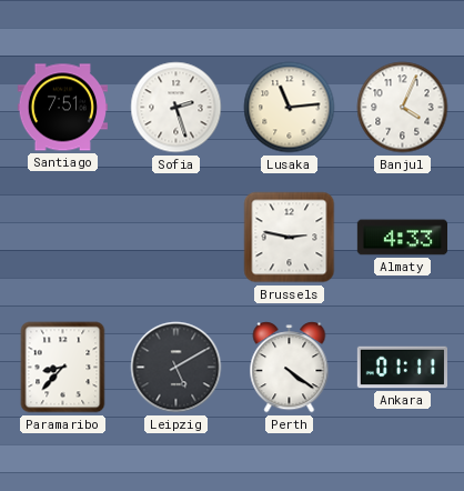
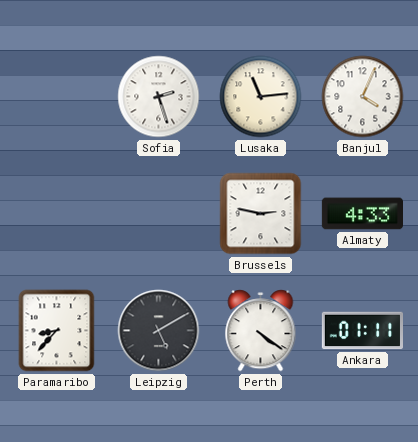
Santiago: 7:51 -> none
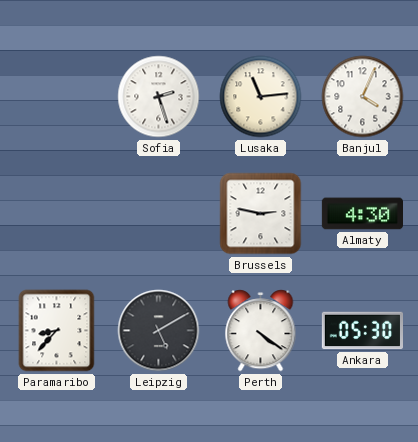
Almaty: 4:33 -> 4:30
Ankara: 01:11 -> 05:30
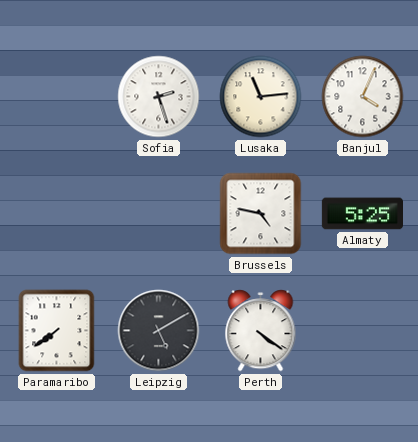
Brussels: 2:47 -> 4:47
Almaty: 4:30 -> 5:25
Paramaribo: 8:37 -> 7:39
Ankara: 05:30 -> none
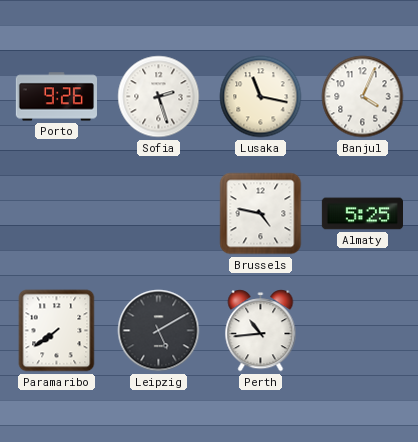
Porto: none -> 9:26
Lusaka: 11:14 -> 11:17
Perth: 4:21 -> 10:44
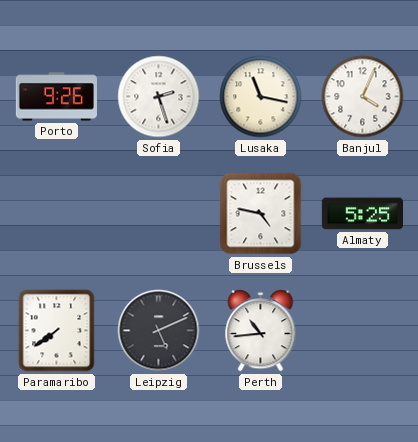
Leipzig: 5:10 -> 5:11
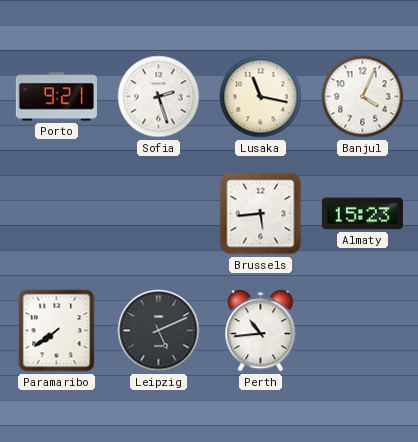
Porto: 9:26 -> 9:21
Brussels: 4:47 -> 5:44
Almaty: 5:25 -> 15:23
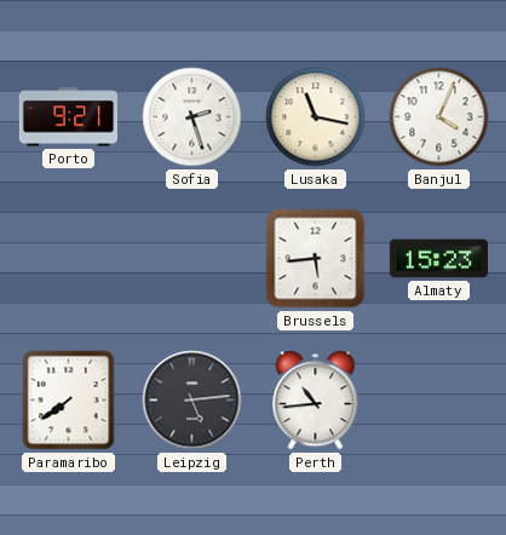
Leipzig: 5:11 -> 5:14
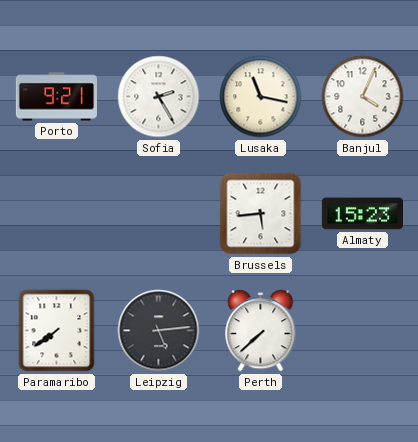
Sofia: 2:27 -> 2:25
Perth: 10:44 -> 7:38
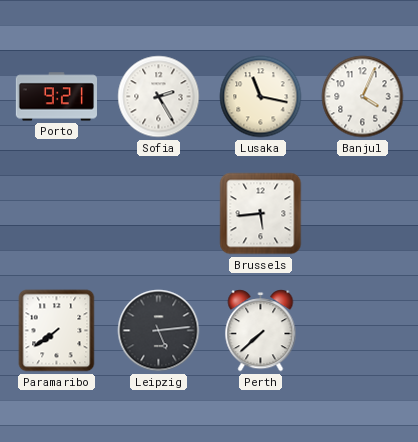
Almaty: 15:23 -> none
